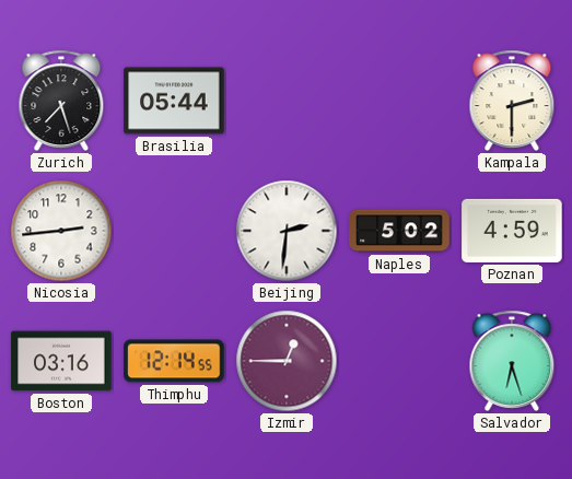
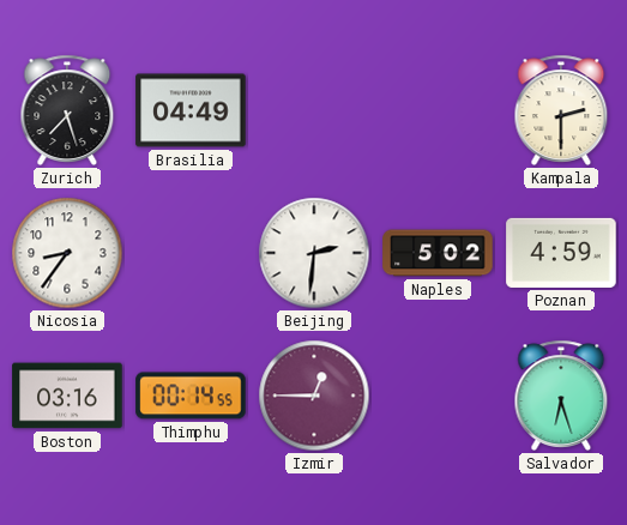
Brasilia: 05:44 -> 04:49
Nicosia: 2:44 -> 8:36
Thimphu: 12:14 -> 00:14
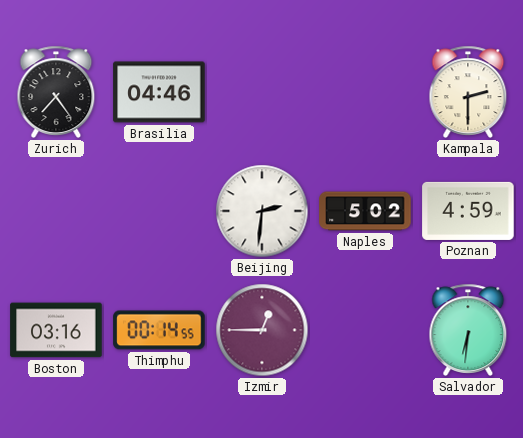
Zurich: 7:27 -> 7:24
Brasilia: 04:49 -> 04:46
Nicosia: 8:36 -> none
Salvador: 6:27 -> 6:31
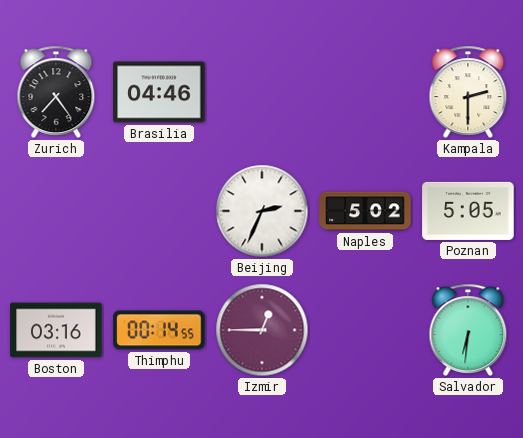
Beijing: 2:31 -> 2:34
Poznan: 4:59 -> 5:05
